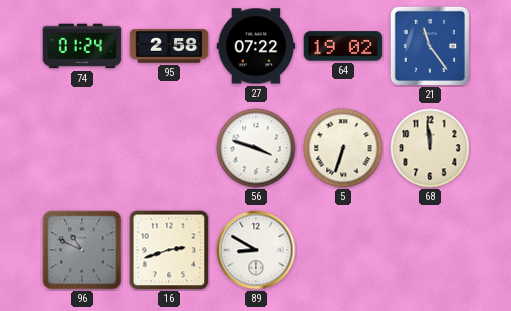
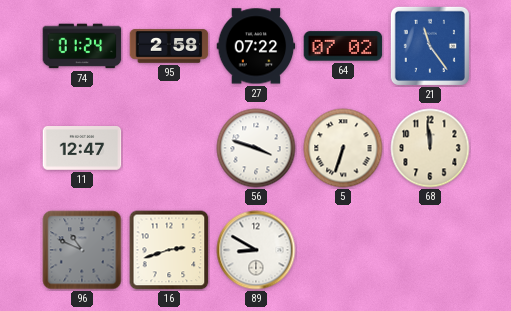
64: 19:02 -> 07:02
11: none -> 12:47
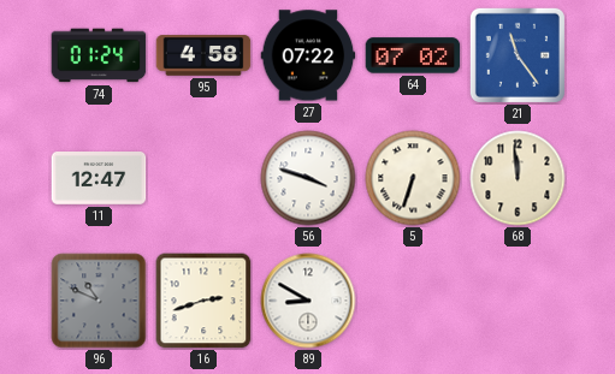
95: 2:58 -> 4:58
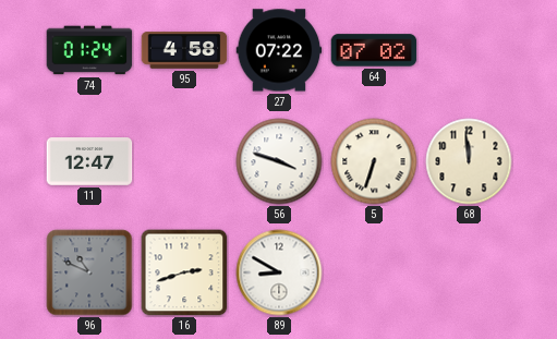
21: 11:24 -> none
